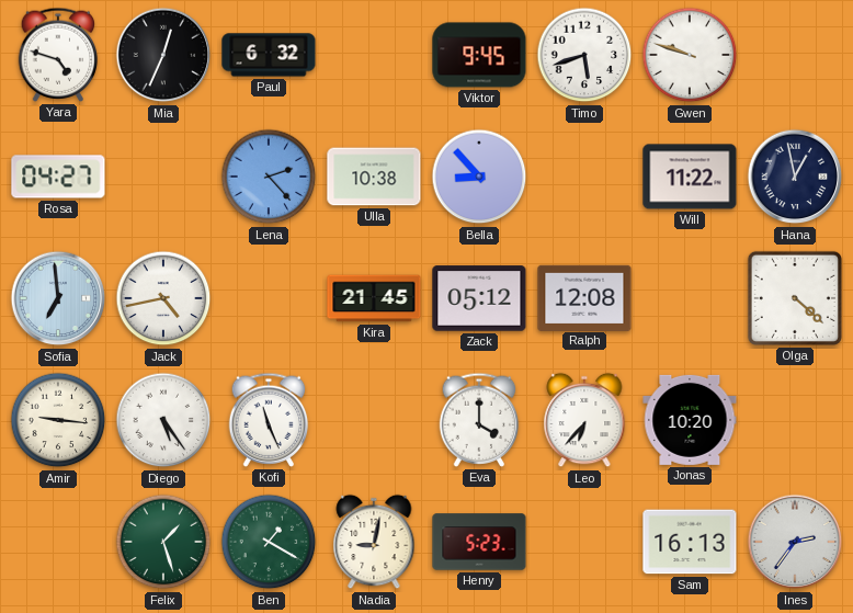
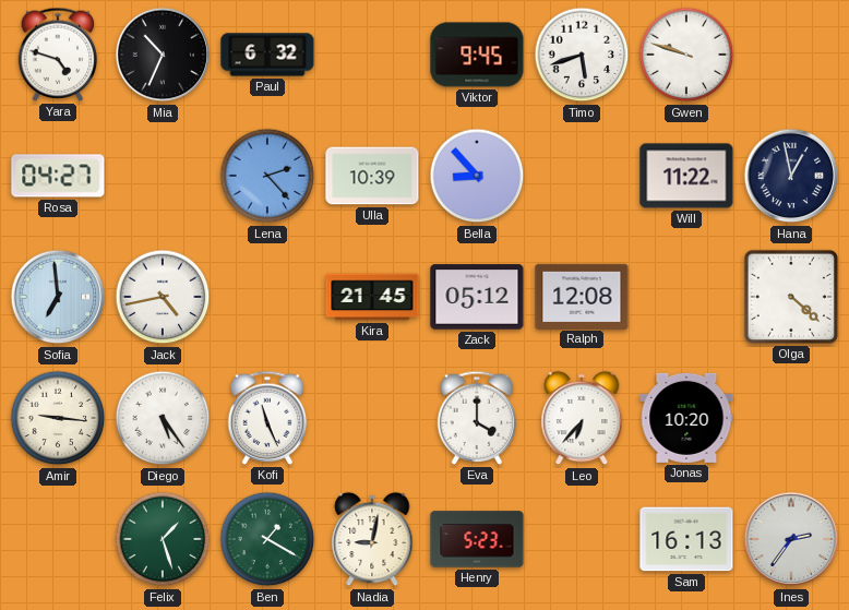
Mia: 12:34 -> 10:34
Ulla: 10:38 -> 10:39
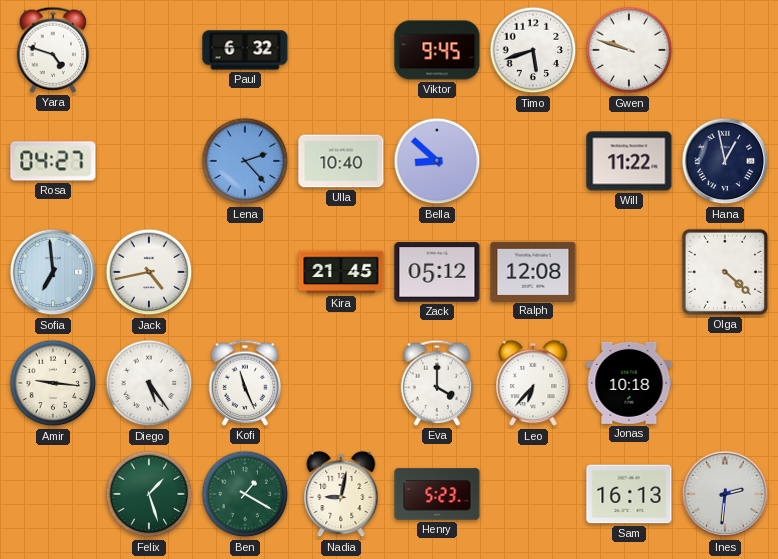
Mia: 10:34 -> none
Ulla: 10:39 -> 10:40
Bella: 8:53 -> 8:52
Jonas: 10:20 -> 10:18
Ines: 2:36 -> 2:31
